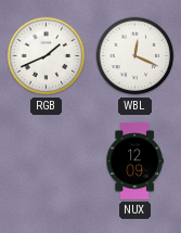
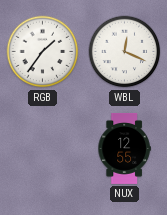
RGB: 1:41 -> 1:36
NUX: 12:09 -> 12:55
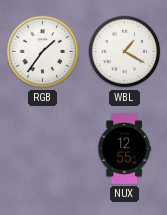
WBL: 12:19 -> 1:20
